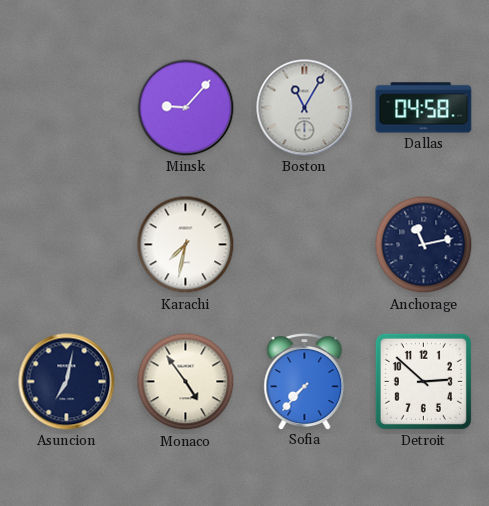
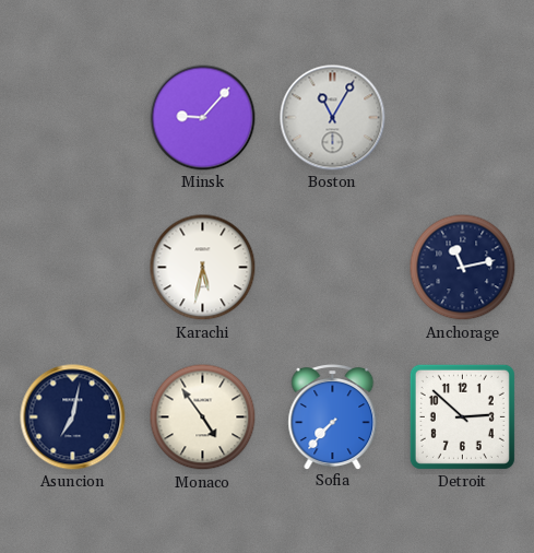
Dallas: 04:58 -> none
Karachi: 7:32 -> 5:32
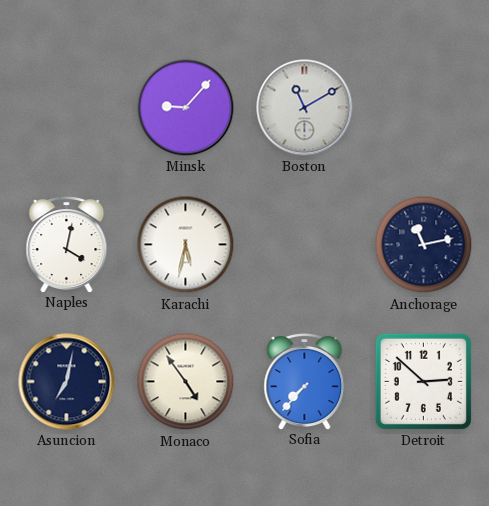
Boston: 11:05 -> 11:10
Naples: none -> 4:02
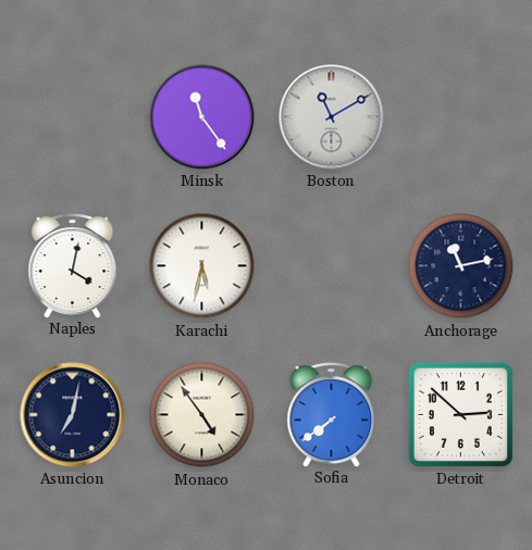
Minsk: 9:07 -> 11:24
Sofia: 7:37 -> 7:39
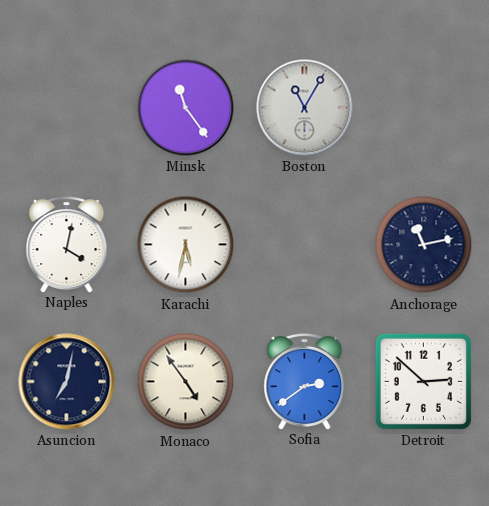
Boston: 11:10 -> 11:05
Sofia: 7:39 -> 2:39
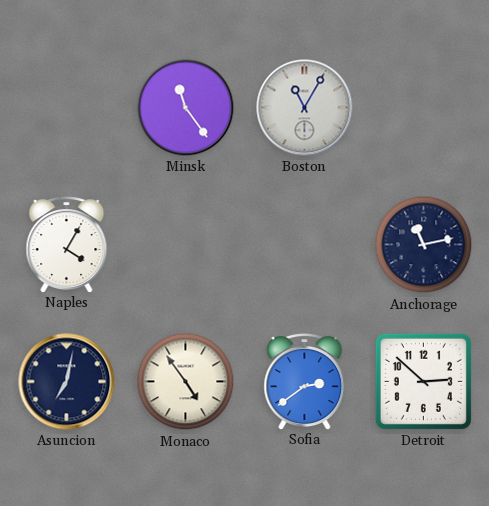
Naples: 4:02 -> 4:05
Karachi: 5:32 -> none
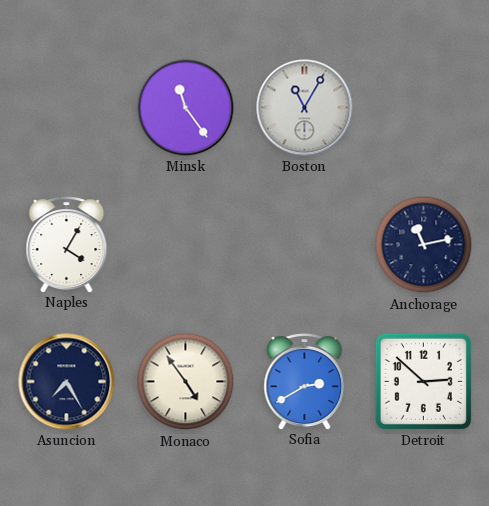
Asuncion: 7:02 -> 7:25
Sofia: 2:39 -> 2:40
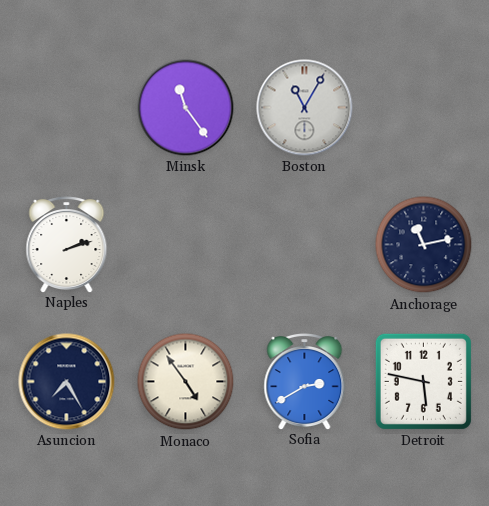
Naples: 4:05 -> 2:12
Detroit: 2:52 -> 5:47
